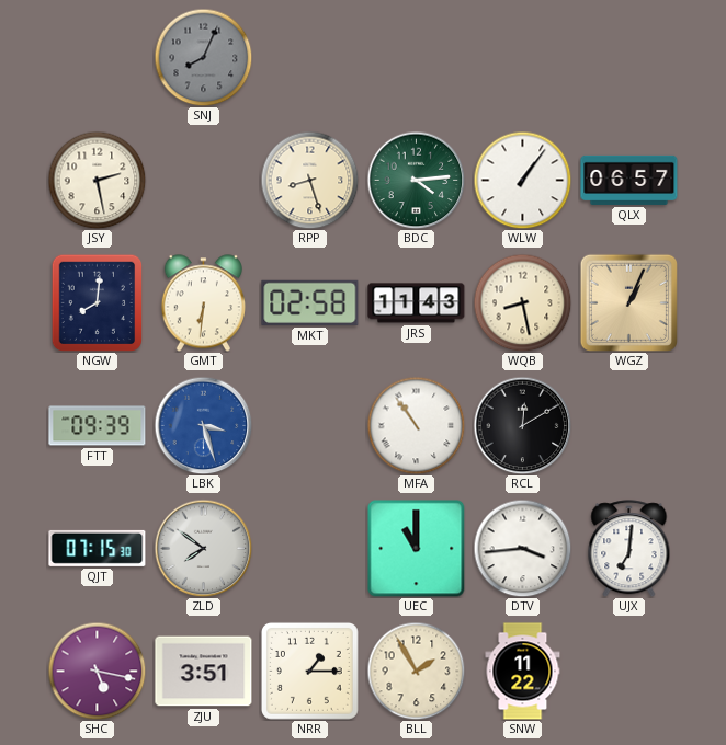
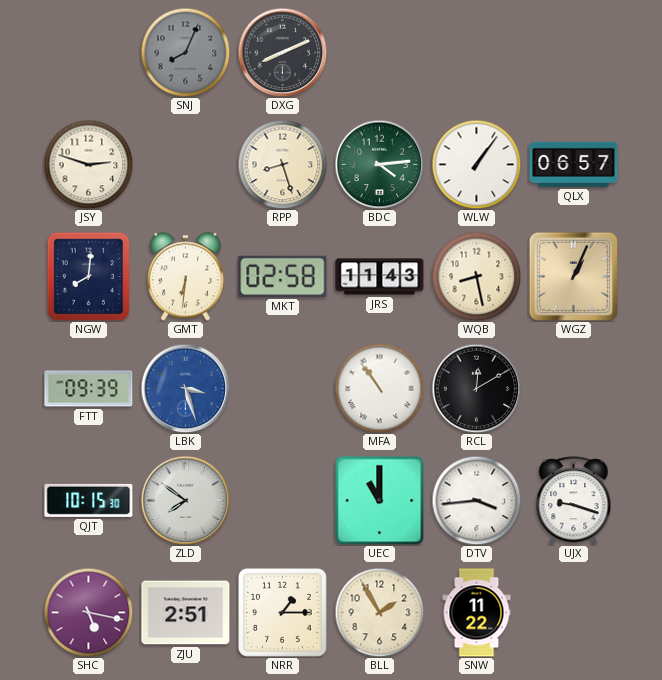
DXG: none -> 8:11
JSY: 2:28 -> 2:48
QJT: 07:15 -> 10:15
UJX: 7:01 -> 9:18
ZJU: 3:51 -> 2:51
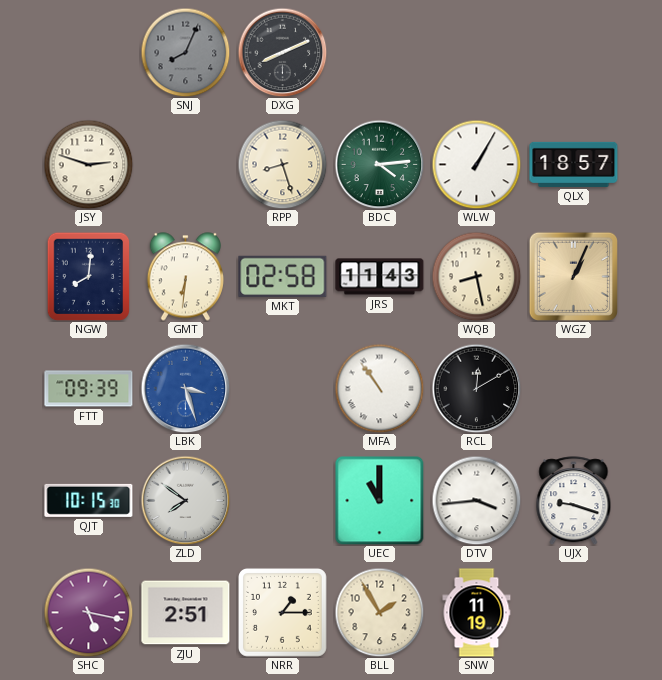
WLW: 1:06 -> 1:05
QLX: 06:57 -> 18:57
SNW: 11:22 -> 11:19
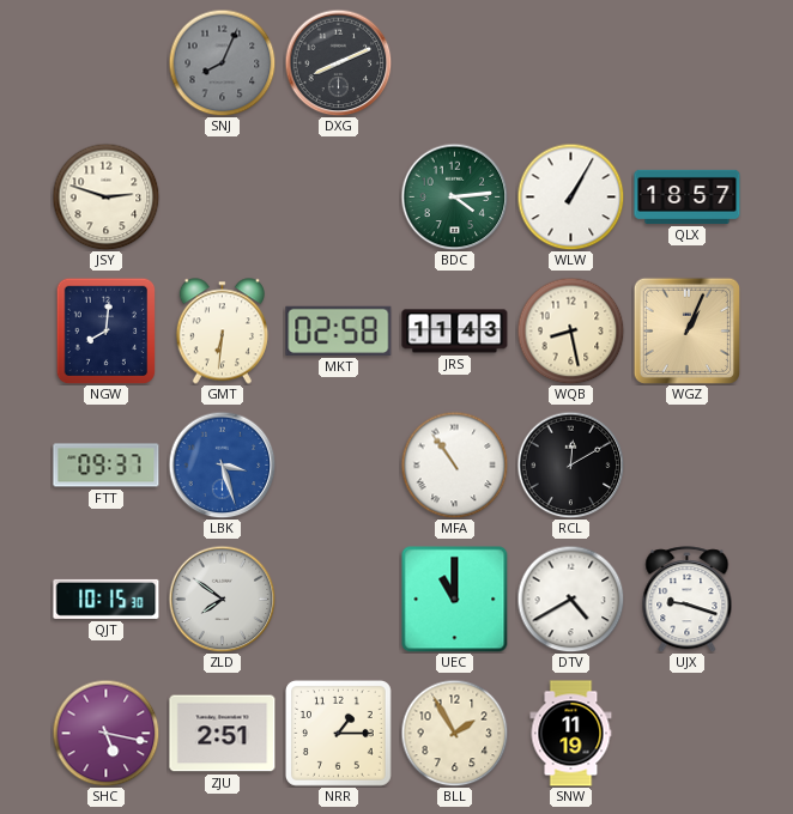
RPP: 8:27 -> none
FTT: 09:39 -> 09:37
DTV: 3:44 -> 4:40
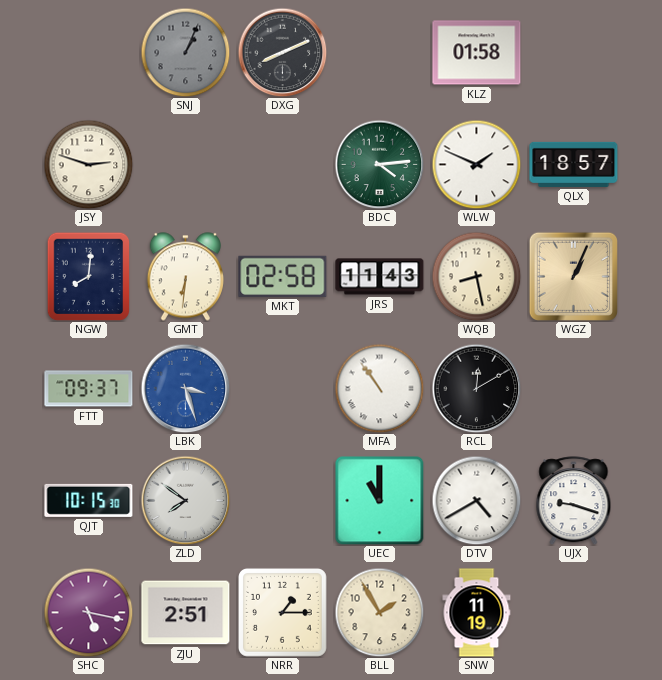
SNJ: 8:04 -> 1:04
KLZ: none -> 01:58
WLW: 1:05 -> 1:49
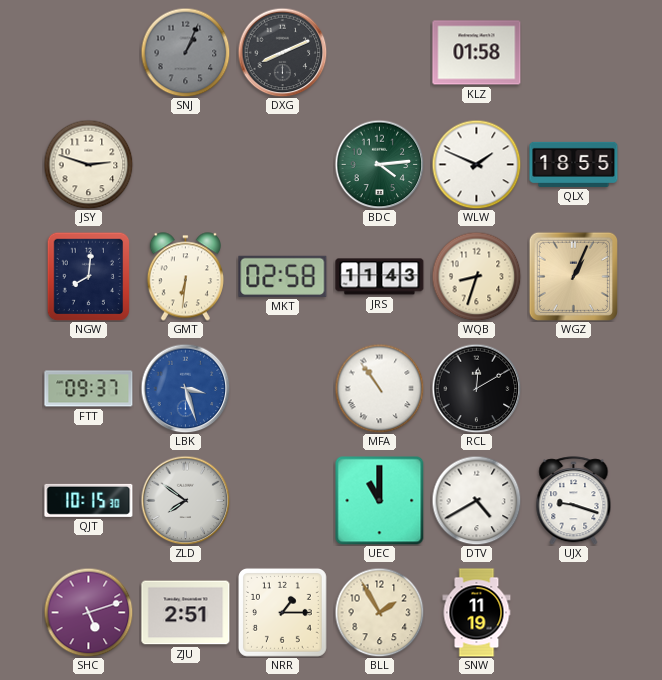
QLX: 18:57 -> 18:55
WQB: 8:28 -> 8:33
SHC: 5:17 -> 5:12
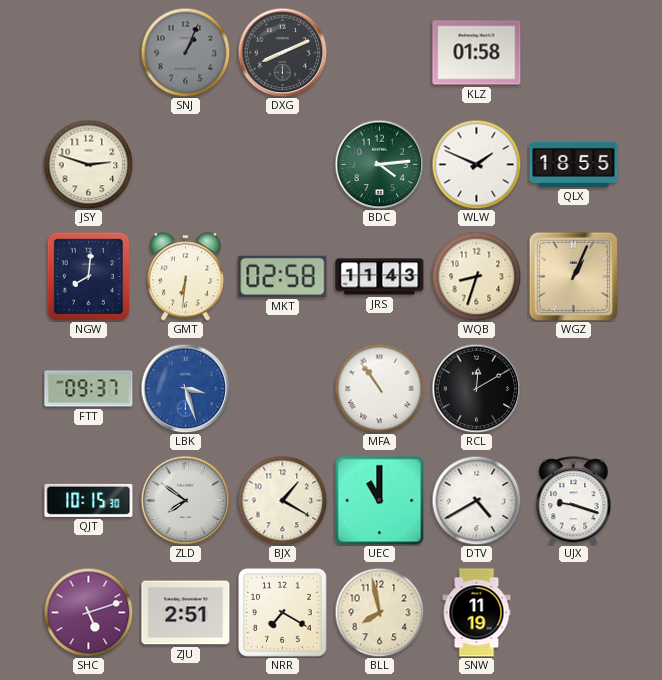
BJX: none -> 1:20
NRR: 1:15 -> 7:20
BLL: 1:55 -> 7:58
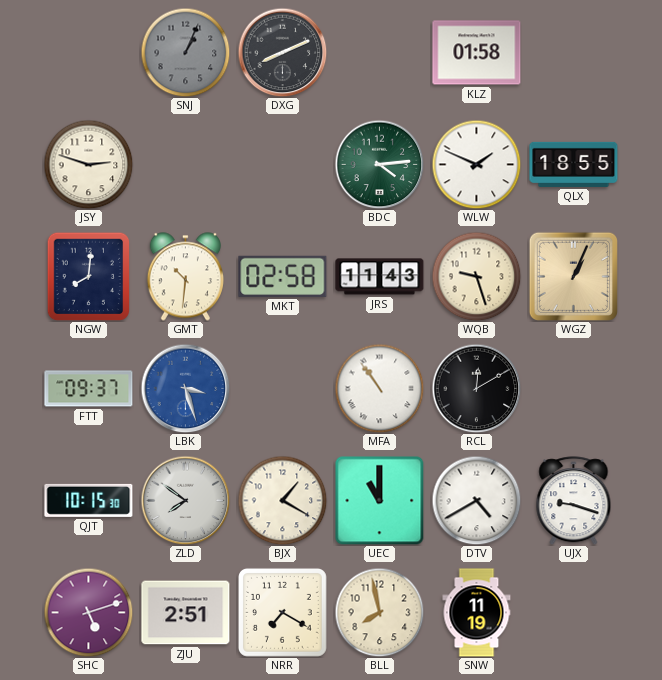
GMT: 6:31 -> 10:31
WQB: 8:33 -> 9:27
